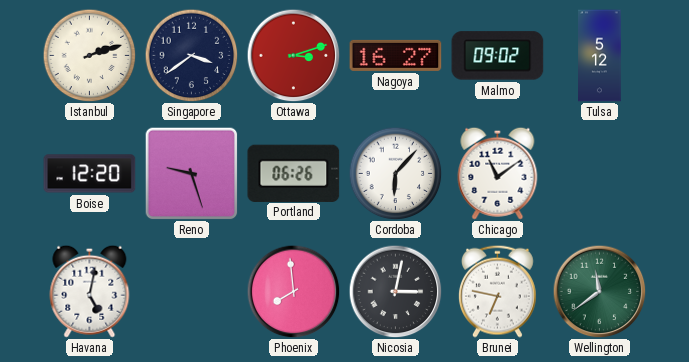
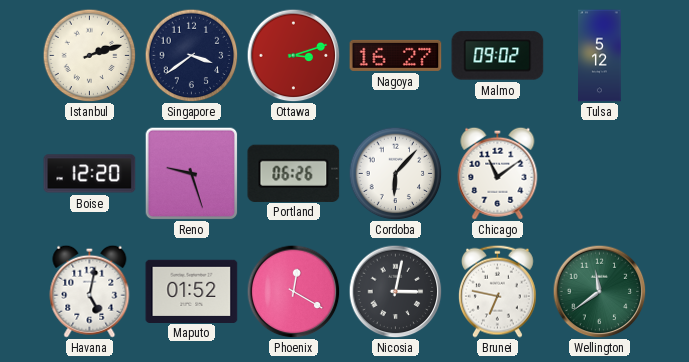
Maputo: none -> 01:52
Phoenix: 7:59 -> 12:20
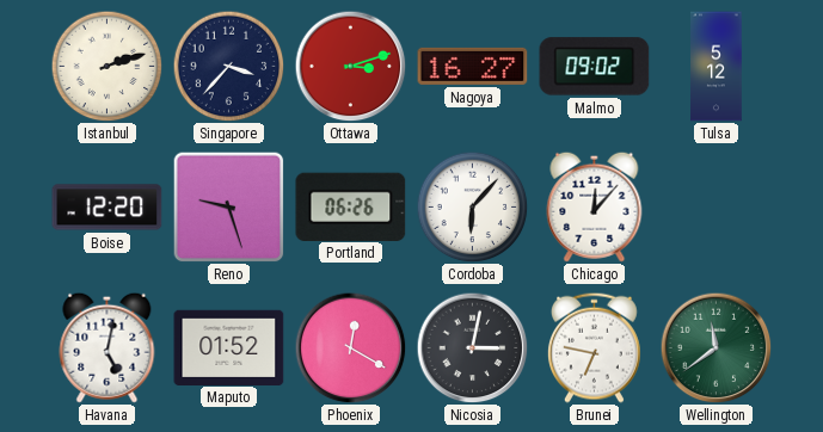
Singapore: 3:39 -> 3:37
Chicago: 11:09 -> 12:07
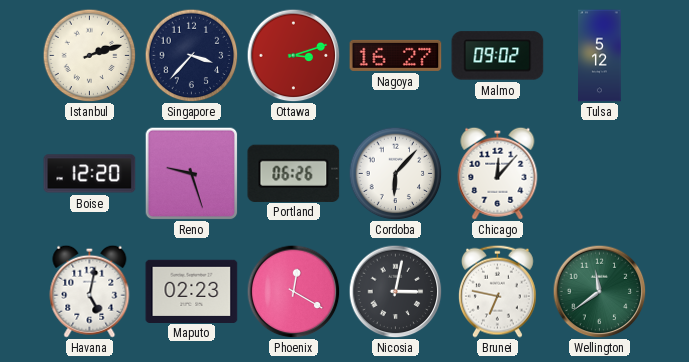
Maputo: 01:52 -> 02:23
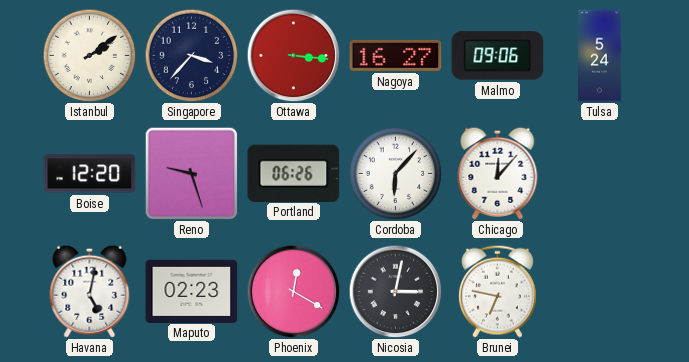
Istanbul: 2:12 -> 2:09
Ottawa: 3:12 -> 3:16
Malmo: 09:02 -> 09:06
Tulsa: 5:12 -> 5:24
Wellington: 11:39 -> none
